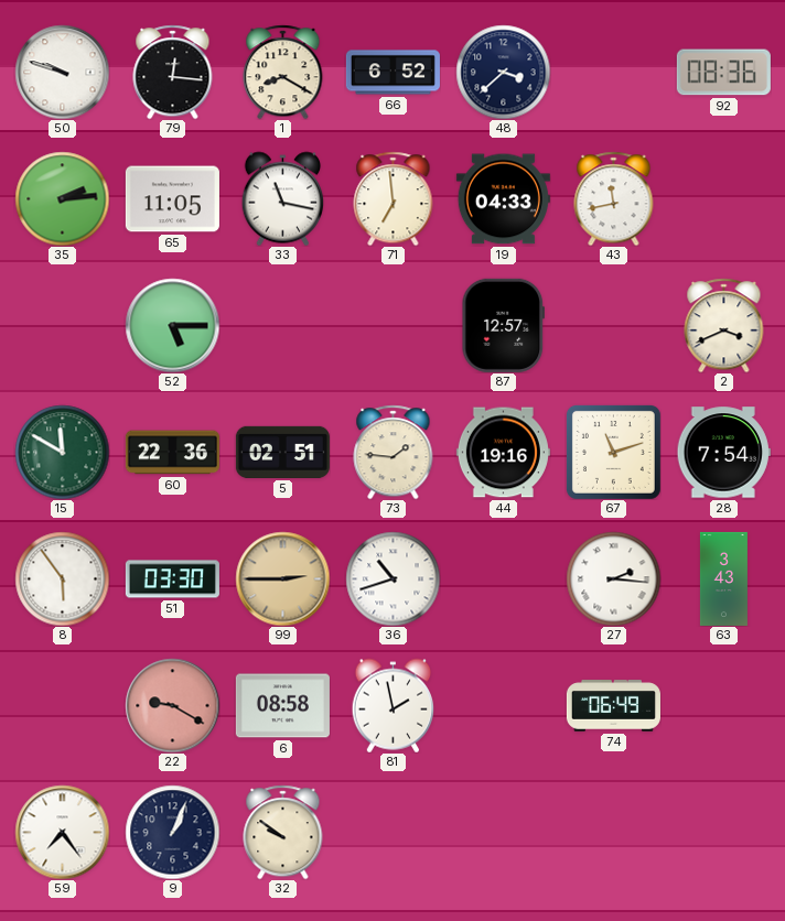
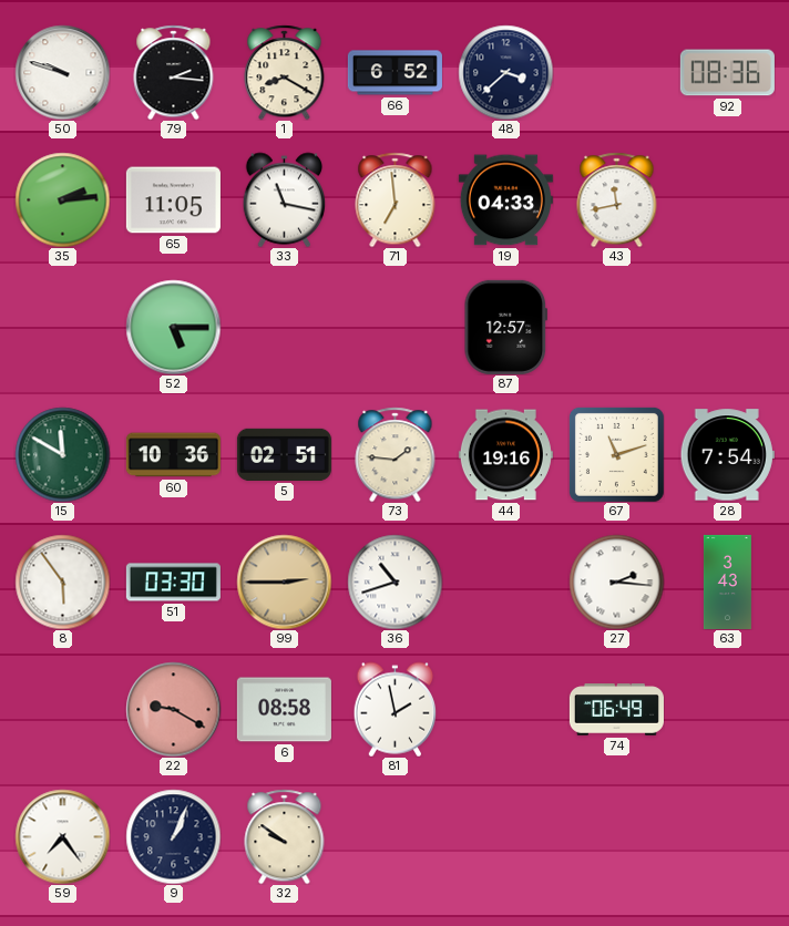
79: 12:16 -> 2:16
2: 3:41 -> none
60: 22:36 -> 10:36
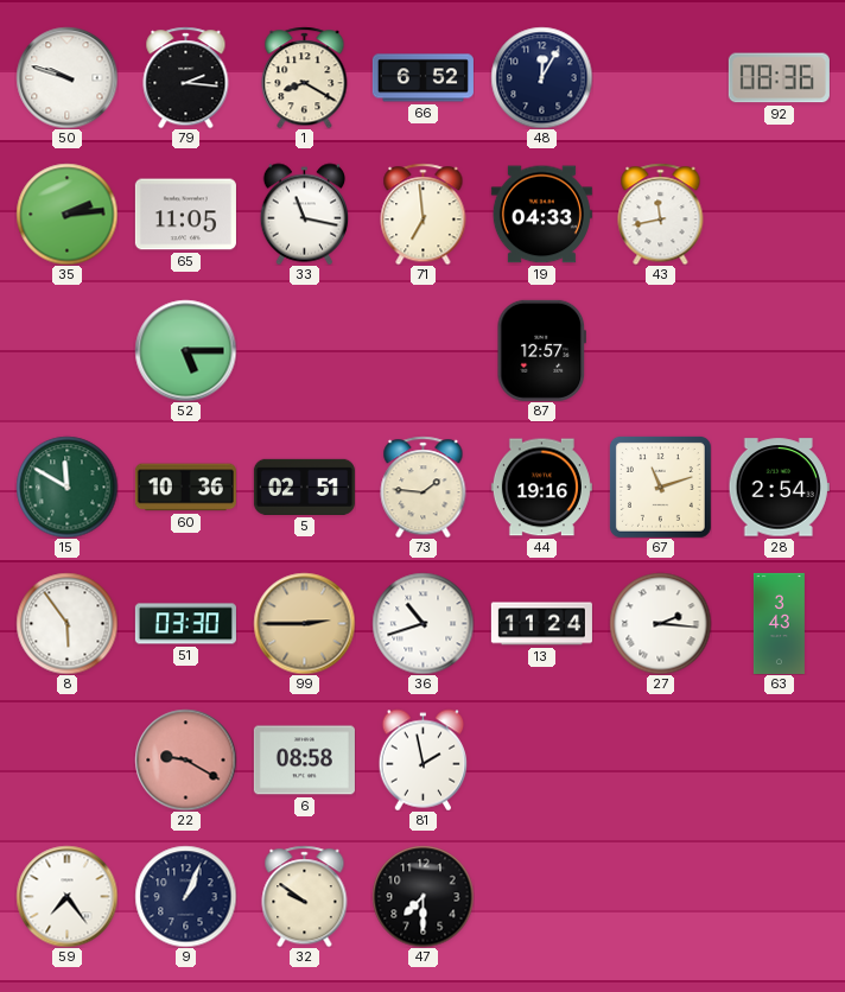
48: 3:38 -> 12:05
28: 7:54 -> 2:54
13: none -> 11:24
74: 06:49 -> none
47: none -> 7:30
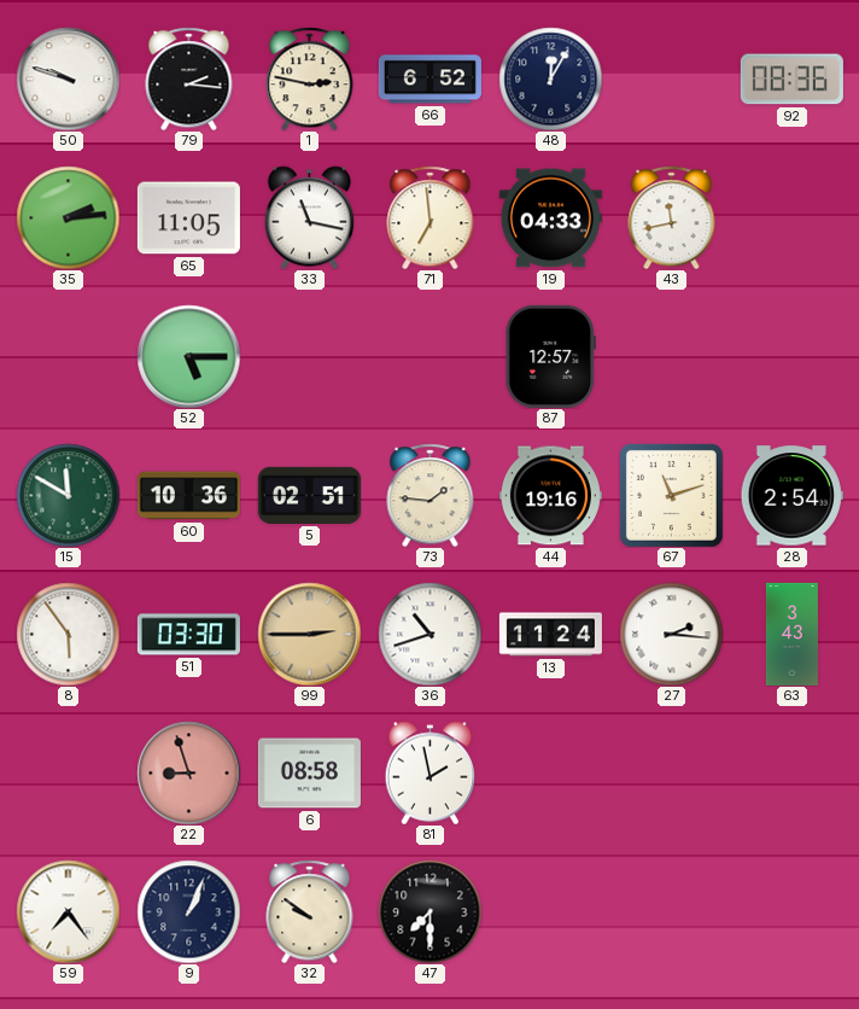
1: 8:20 -> 2:47
22: 9:20 -> 8:57
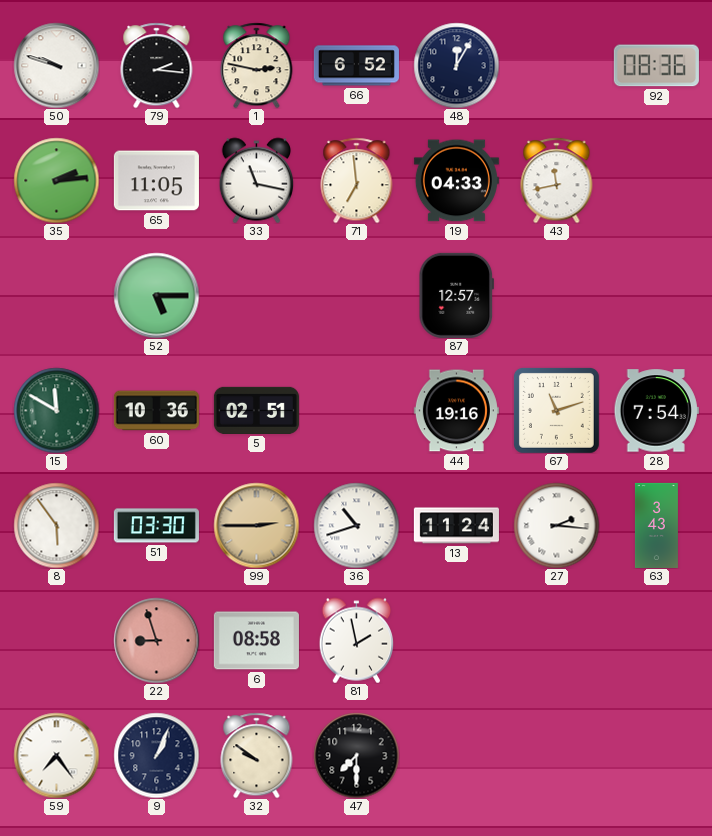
73: 1:46 -> none
28: 2:54 -> 7:54
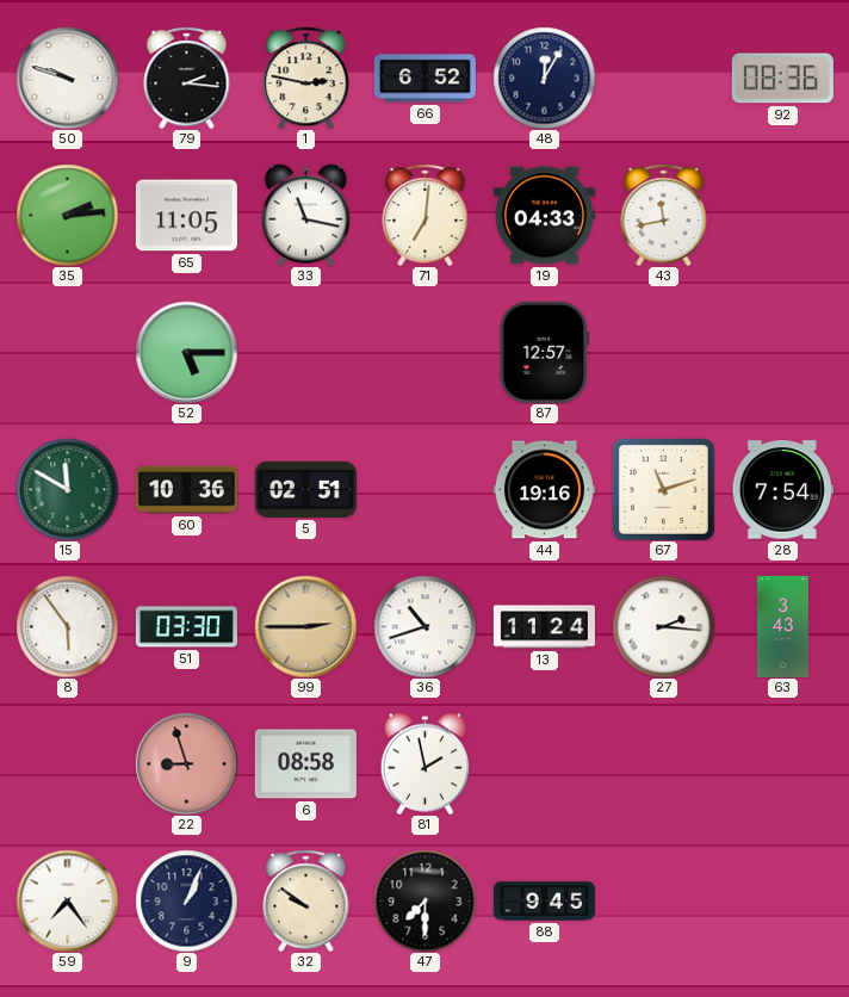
71: 6:59 -> 7:01
88: none -> 9:45
